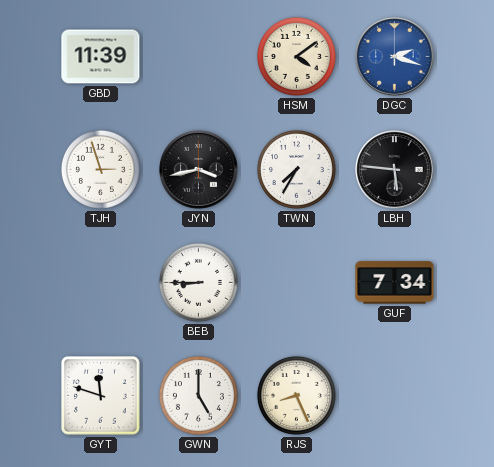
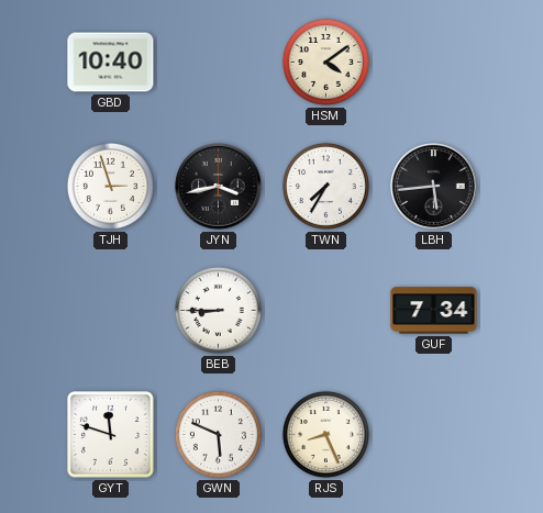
GBD: 11:39 -> 10:40
DGC: 2:18 -> none
LBH: 5:46 -> 5:44
GWN: 5:00 -> 5:49
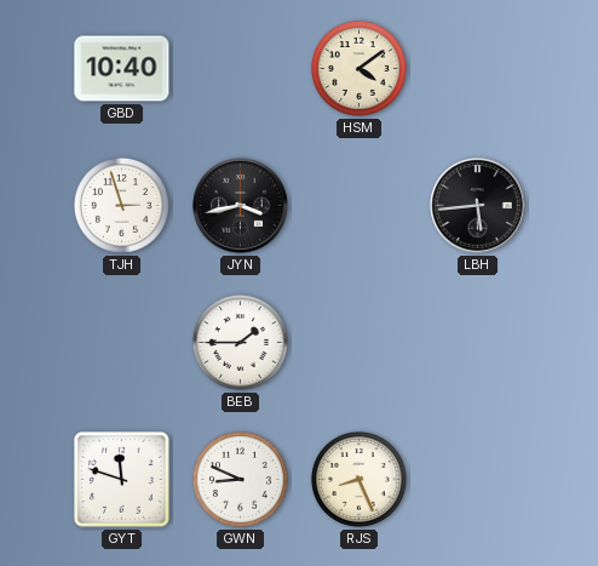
TWN: 7:35 -> none
BEB: 8:45 -> 1:45
GUF: 7:34 -> none
GWN: 5:49 -> 8:49
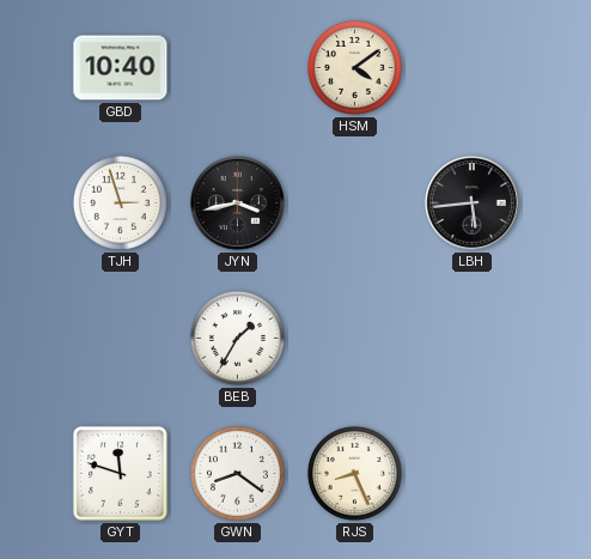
BEB: 1:45 -> 1:35
GWN: 8:49 -> 8:21
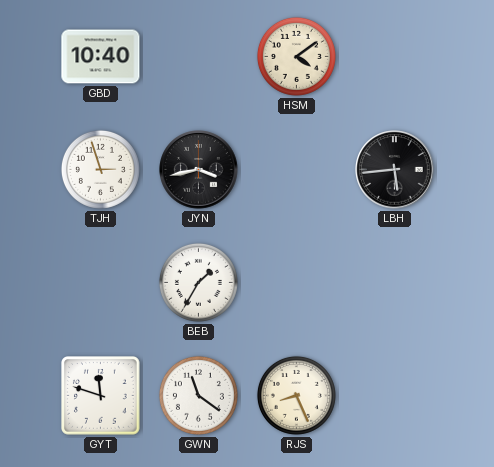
GWN: 8:21 -> 11:21
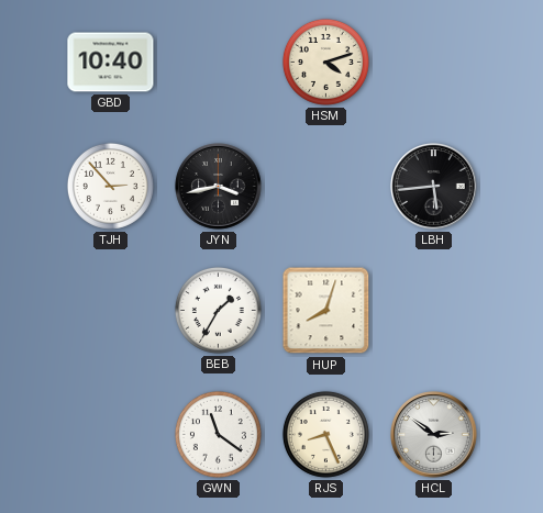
HSM: 4:09 -> 4:12
TJH: 2:57 -> 2:53
HUP: none -> 8:03
GYT: 11:48 -> none
HCL: none -> 2:51
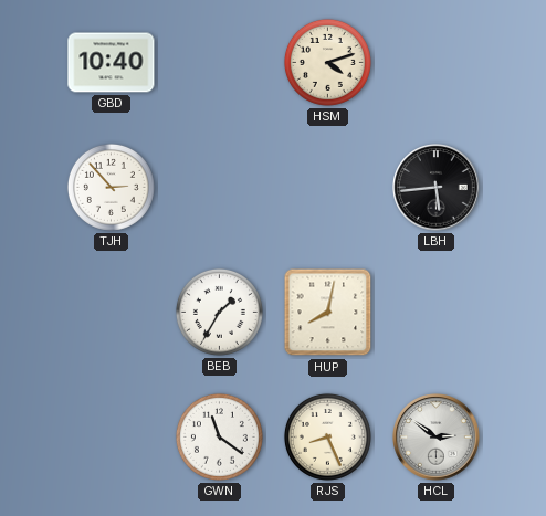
JYN: 3:43 -> none
HUP: 8:03 -> 8:02
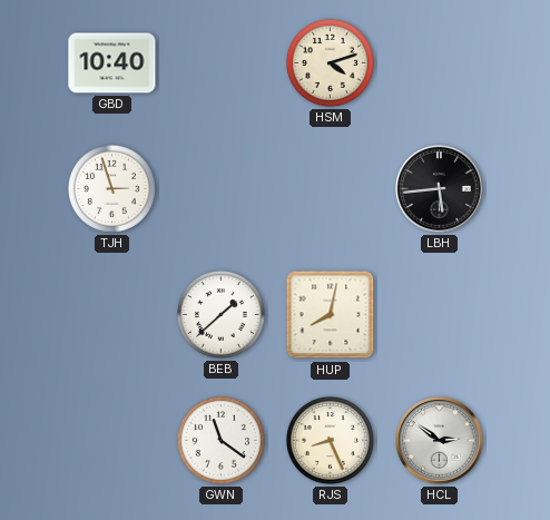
TJH: 2:53 -> 2:57
BEB: 1:35 -> 1:38
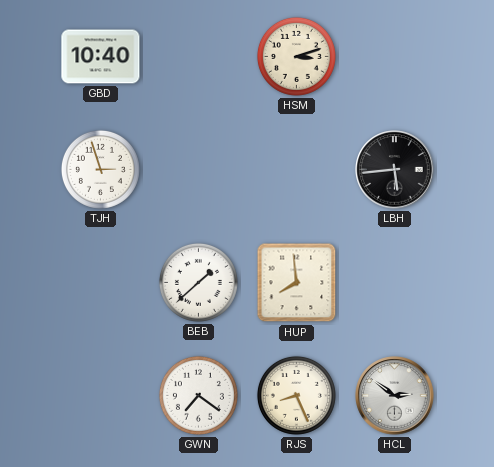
HSM: 4:12 -> 3:12
HUP: 8:02 -> 7:59
GWN: 11:21 -> 7:21
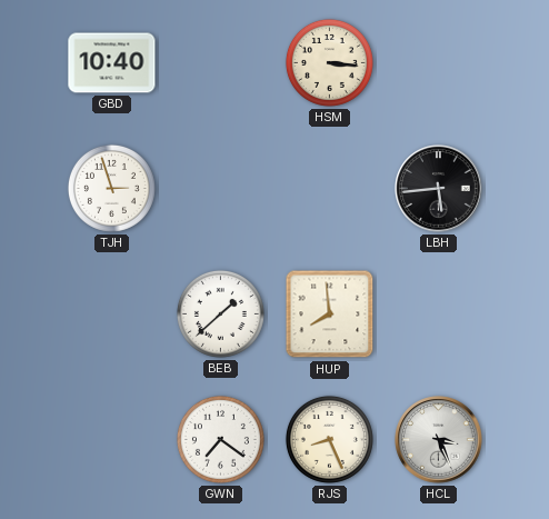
HSM: 3:12 -> 3:16
HCL: 2:51 -> 3:26
